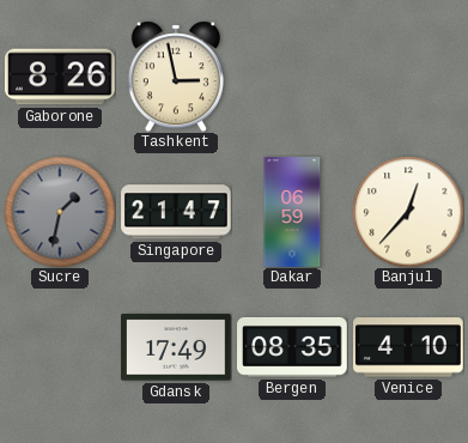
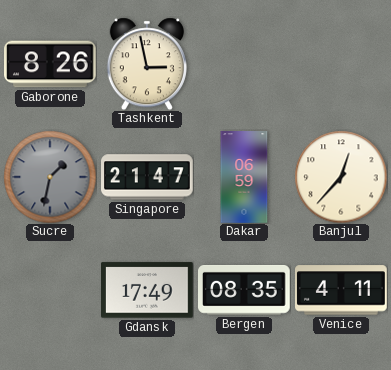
Venice: 4:10 -> 4:11
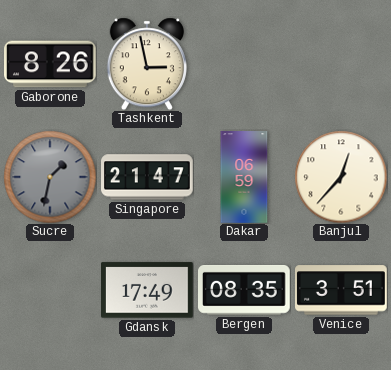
Venice: 4:11 -> 3:51
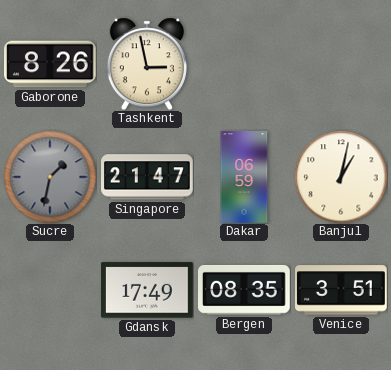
Banjul: 12:37 -> 1:02
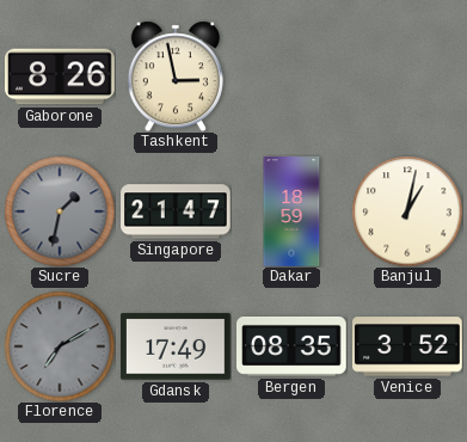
Dakar: 06:59 -> 18:59
Florence: none -> 7:10
Venice: 3:51 -> 3:52
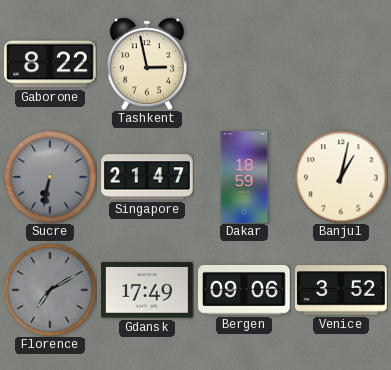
Gaborone: 8:26 -> 8:22
Sucre: 1:32 -> 6:32
Bergen: 08:35 -> 09:06
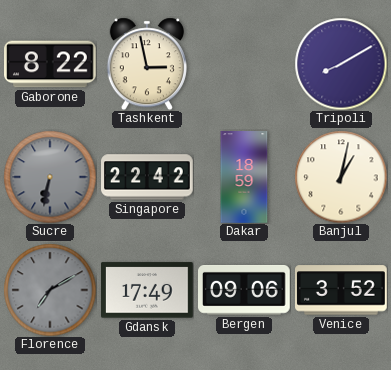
Tripoli: none -> 8:10
Singapore: 21:47 -> 22:42
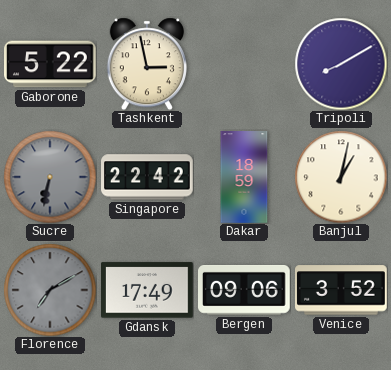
Gaborone: 8:22 -> 5:22
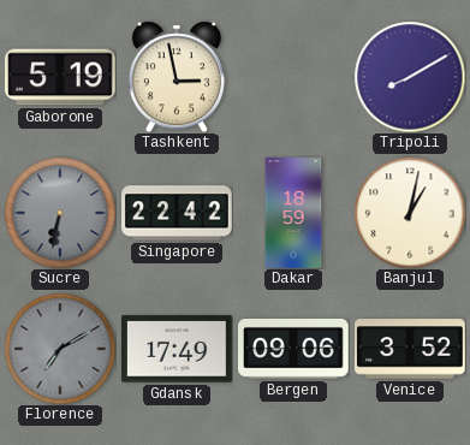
Gaborone: 5:22 -> 5:19
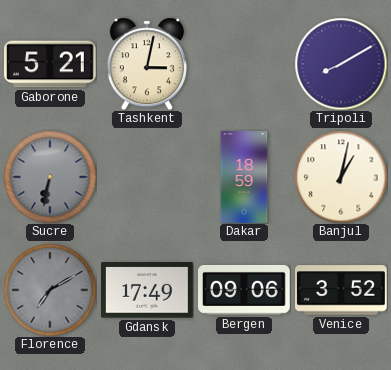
Gaborone: 5:19 -> 5:21
Tashkent: 2:58 -> 3:02
Singapore: 22:42 -> none
